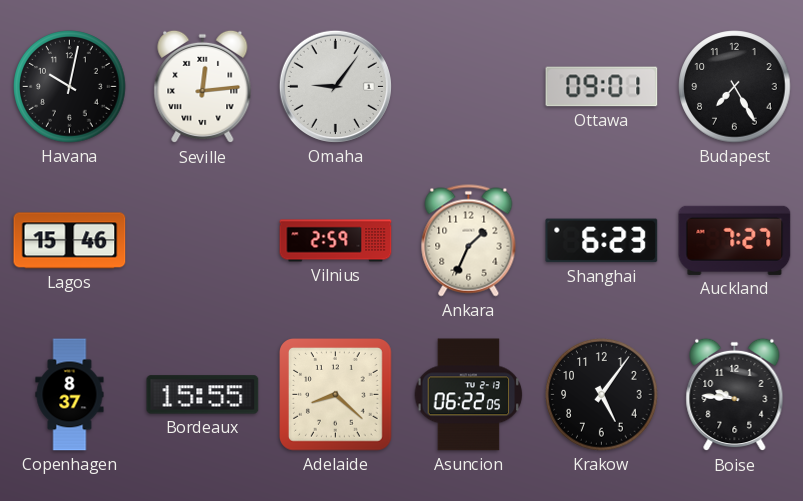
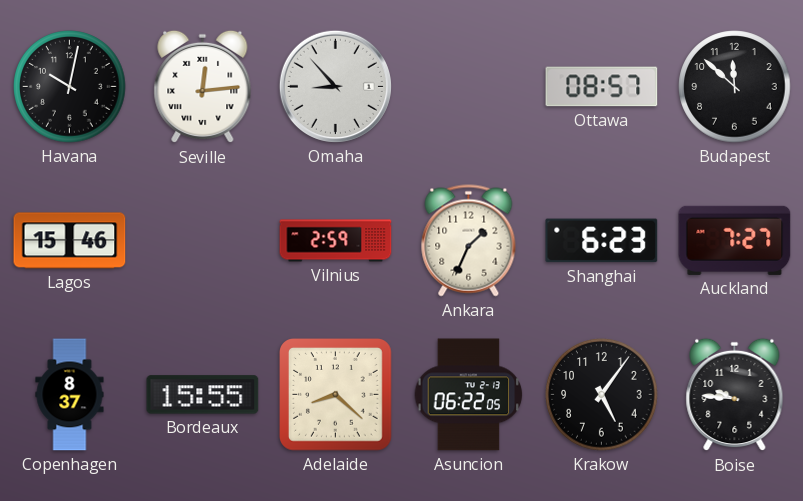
Omaha: 9:06 -> 8:53
Ottawa: 09:01 -> 08:57
Budapest: 7:25 -> 11:52
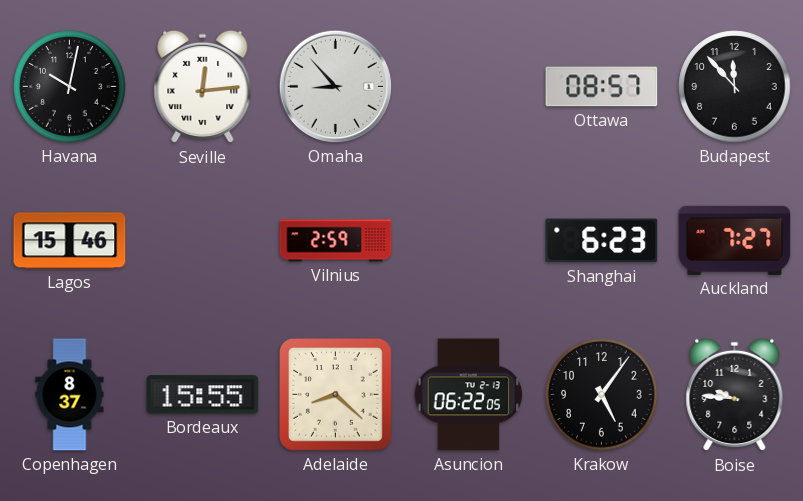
Budapest: 11:52 -> 11:53
Ankara: 1:34 -> none
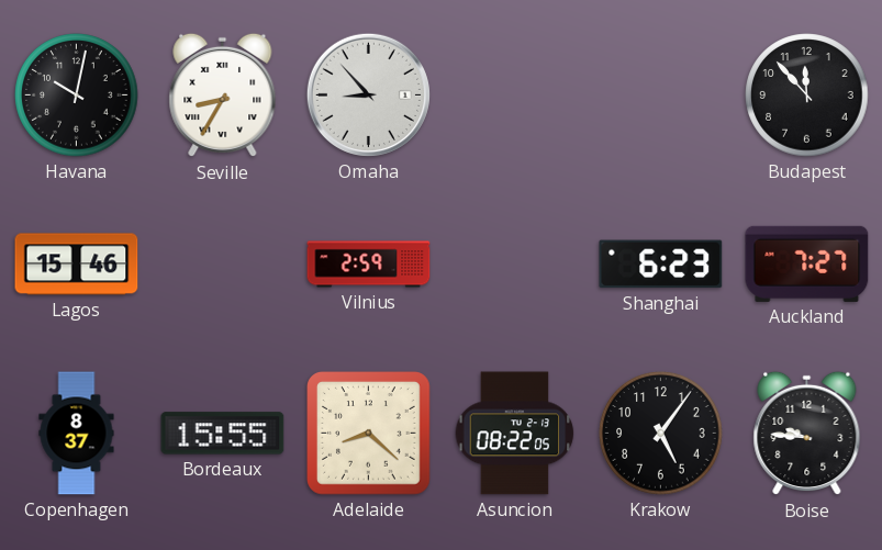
Seville: 12:14 -> 8:35
Ottawa: 08:57 -> none
Asuncion: 06:22 -> 08:22
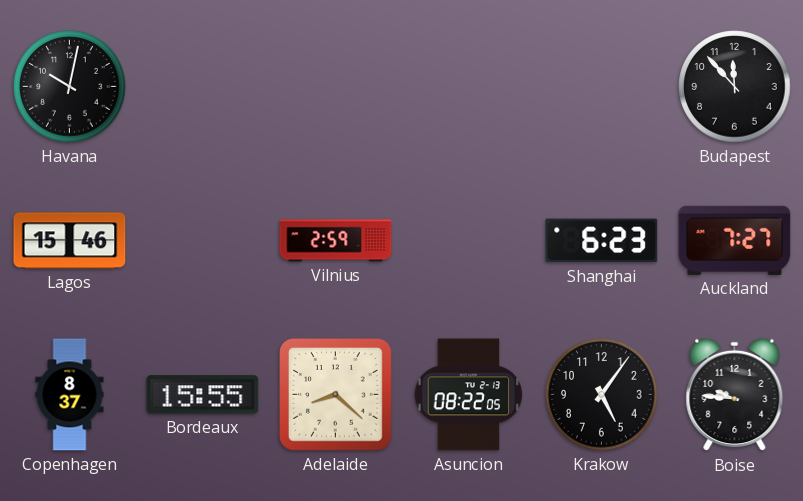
Seville: 8:35 -> none
Omaha: 8:53 -> none
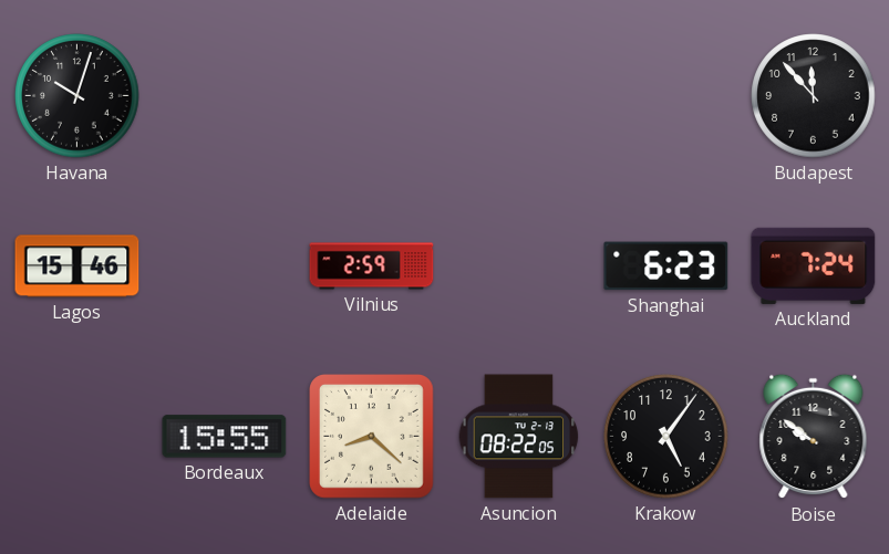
Havana: 10:02 -> 10:03
Auckland: 7:27 -> 7:24
Copenhagen: 8:37 -> none
Boise: 9:46 -> 9:51
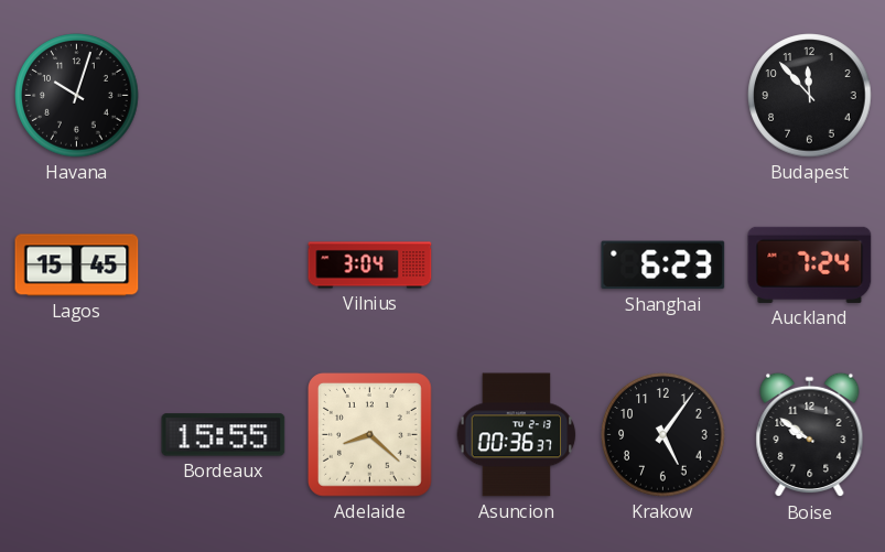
Lagos: 15:46 -> 15:45
Vilnius: 2:59 -> 3:04
Asuncion: 08:22 -> 00:36
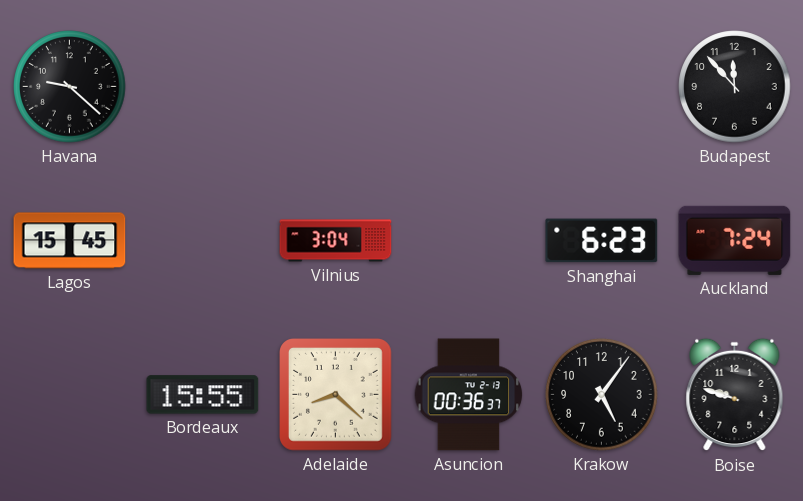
Havana: 10:03 -> 9:22
Boise: 9:51 -> 9:48
